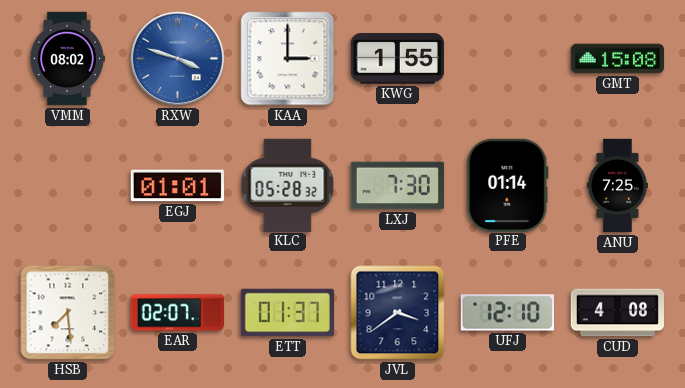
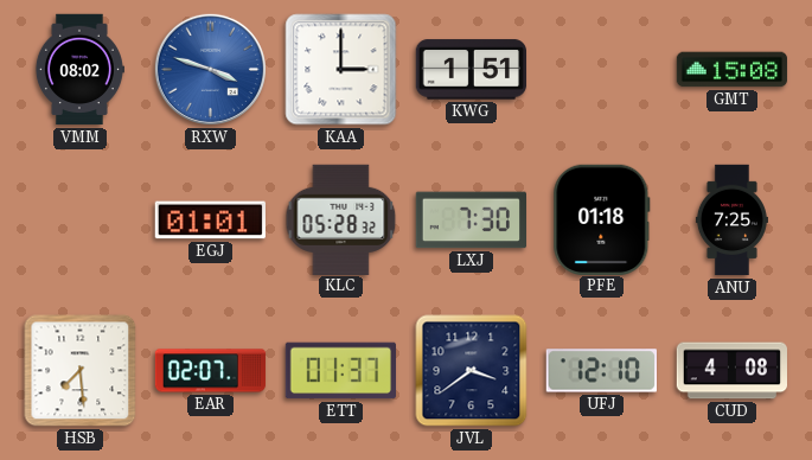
KWG: 1:55 -> 1:51
PFE: 01:14 -> 01:18
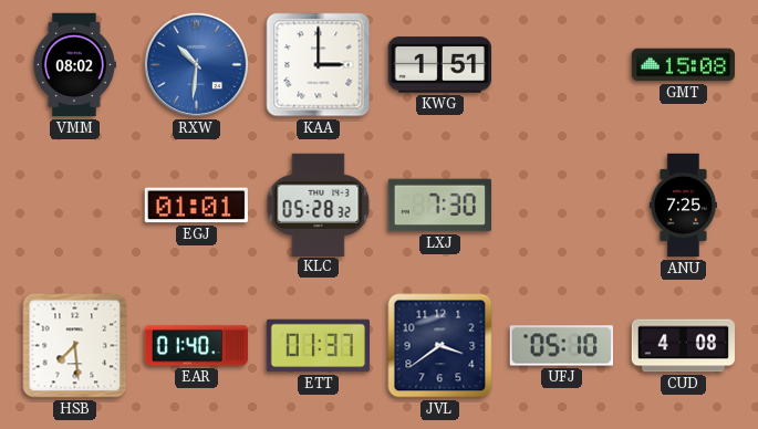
RXW: 3:48 -> 10:31
PFE: 01:18 -> none
EAR: 02:07 -> 01:40
UFJ: 12:10 -> 05:10
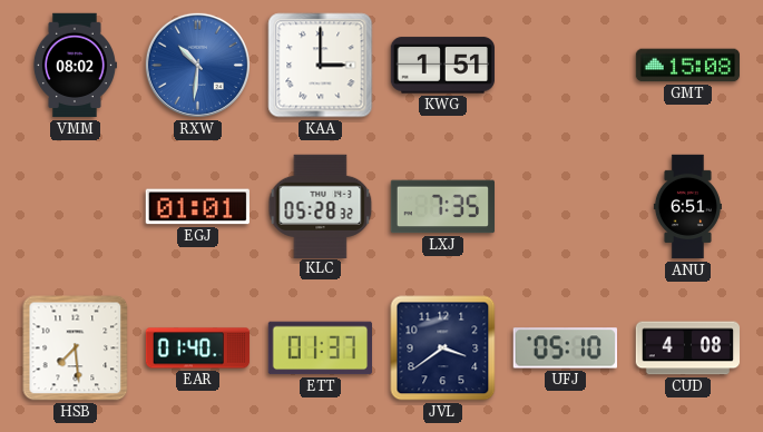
LXJ: 7:30 -> 7:35
ANU: 7:25 -> 6:51
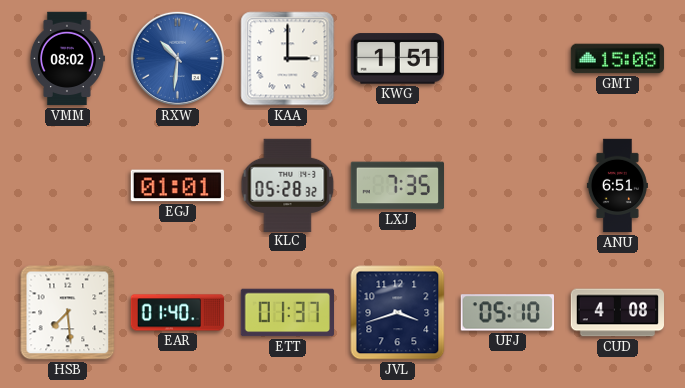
JVL: 3:39 -> 3:42
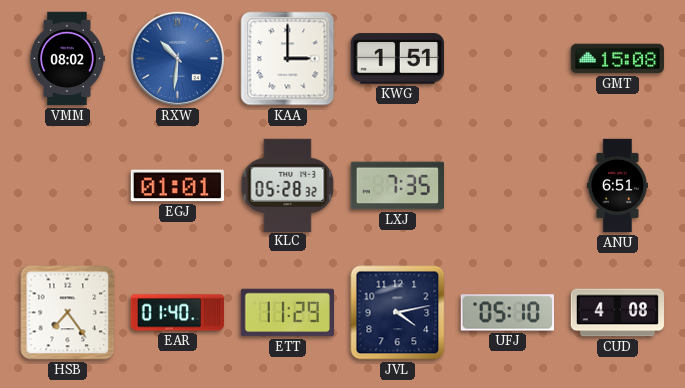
HSB: 7:29 -> 7:24
ETT: 01:37 -> 11:29
JVL: 3:42 -> 4:13
